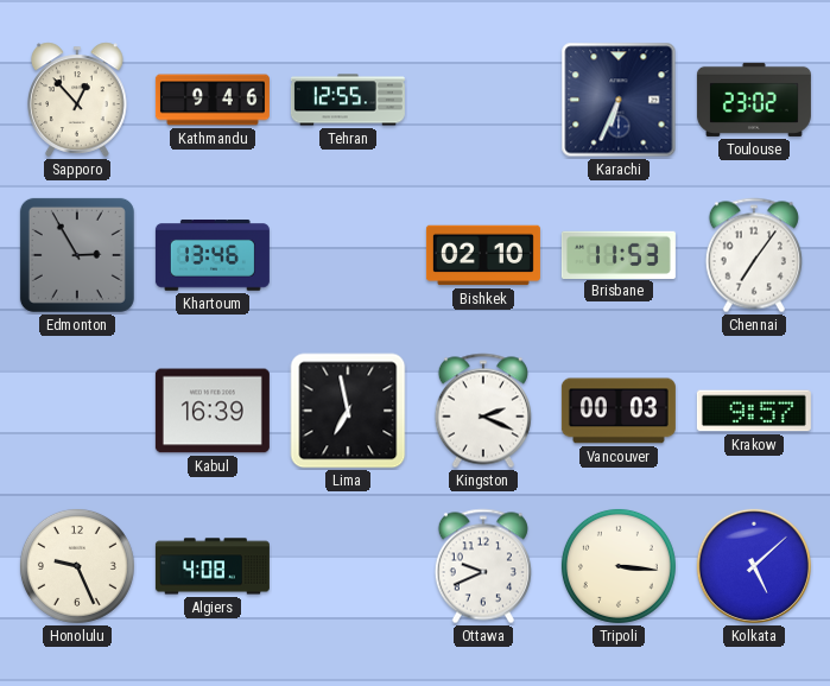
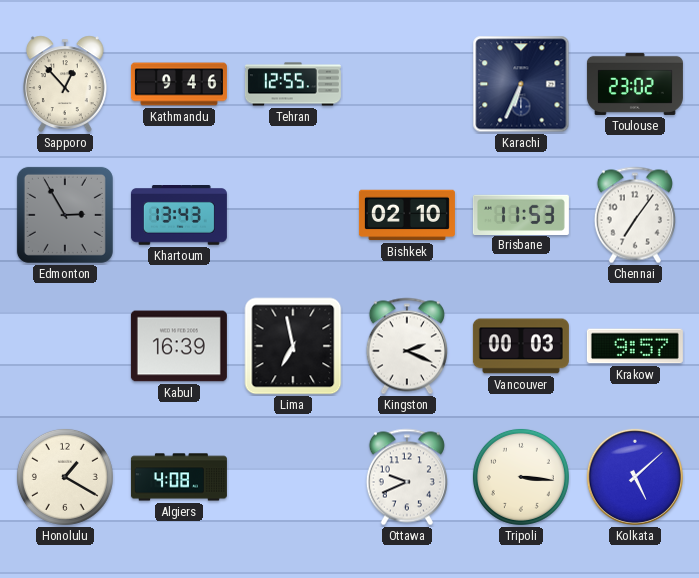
Khartoum: 13:46 -> 13:43
Honolulu: 9:26 -> 1:20
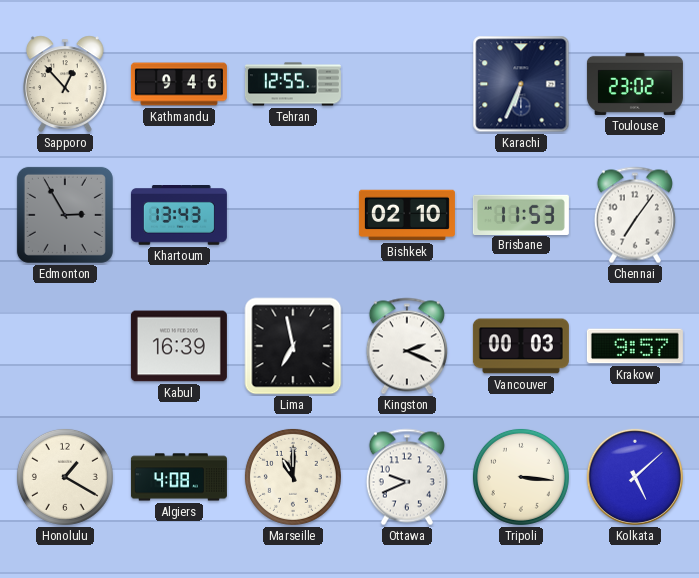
Marseille: none -> 11:00
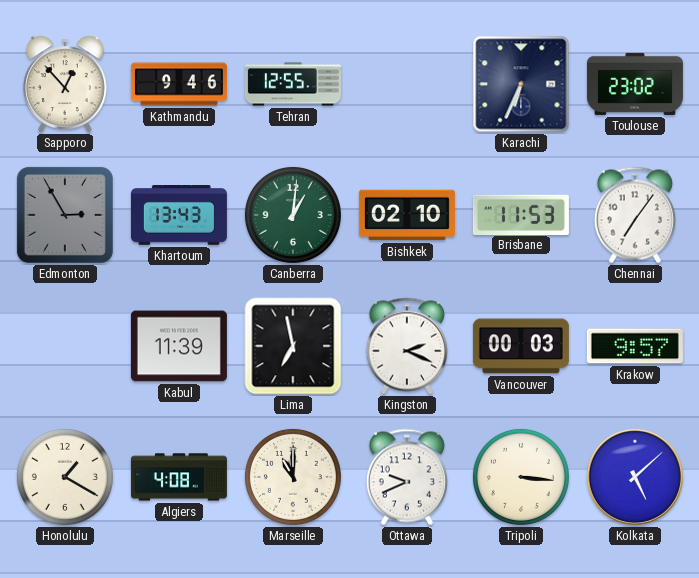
Canberra: none -> 1:01
Kabul: 16:39 -> 11:39
